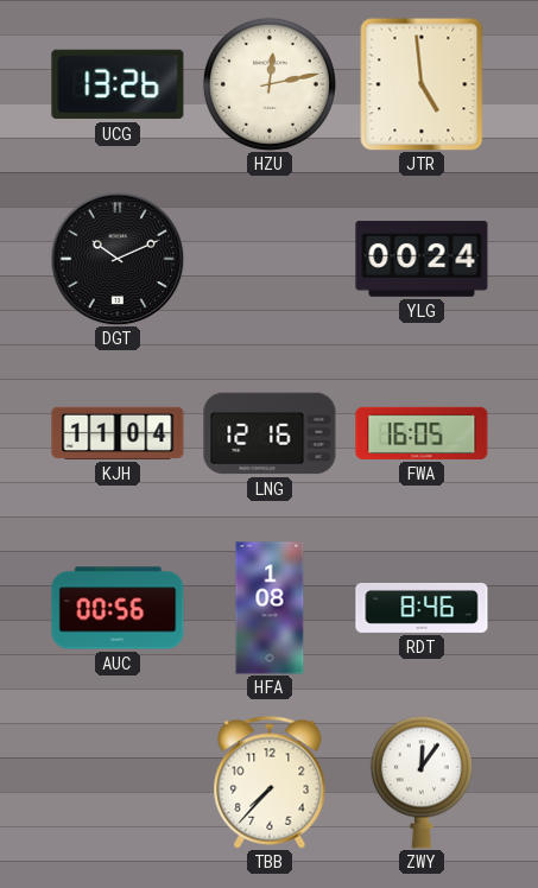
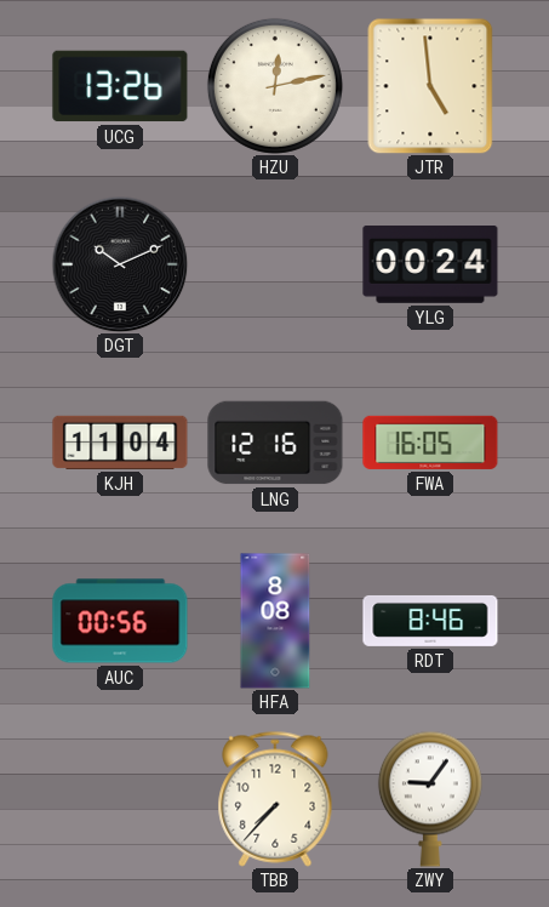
HFA: 1:08 -> 8:08
ZWY: 12:06 -> 9:06
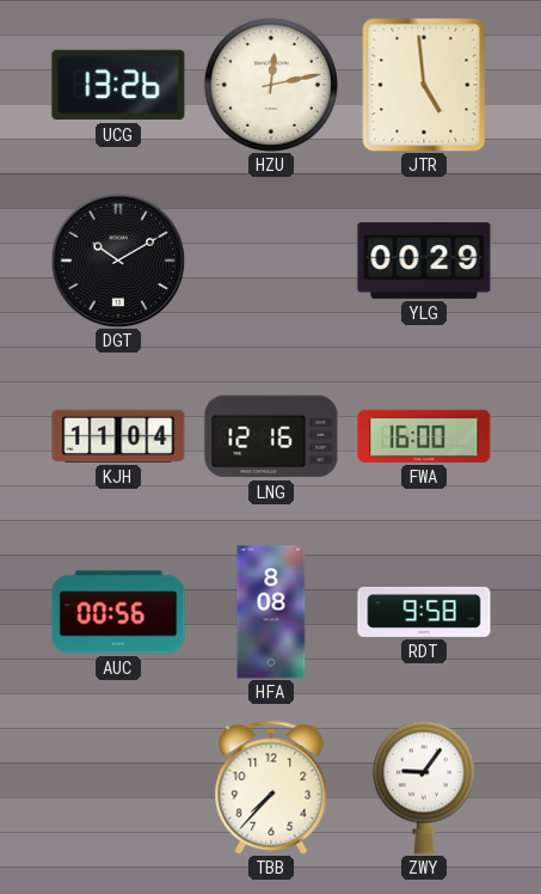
DGT: 10:11 -> 10:10
YLG: 00:24 -> 00:29
FWA: 16:05 -> 16:00
RDT: 8:46 -> 9:58
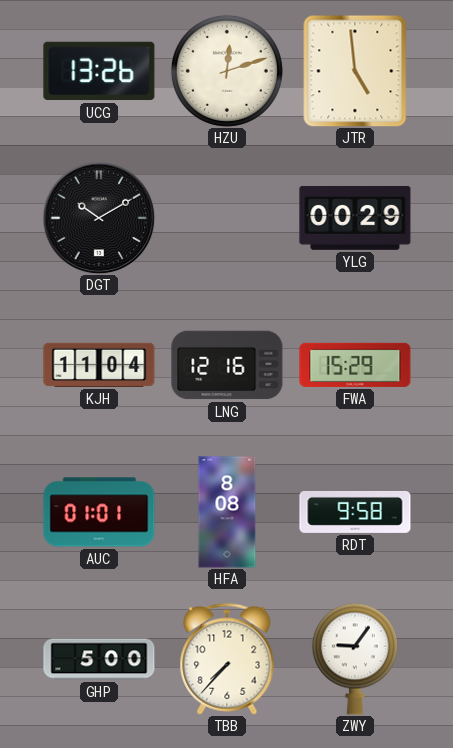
HZU: 12:13 -> 12:12
FWA: 16:00 -> 15:29
AUC: 00:56 -> 01:01
GHP: none -> 5:00
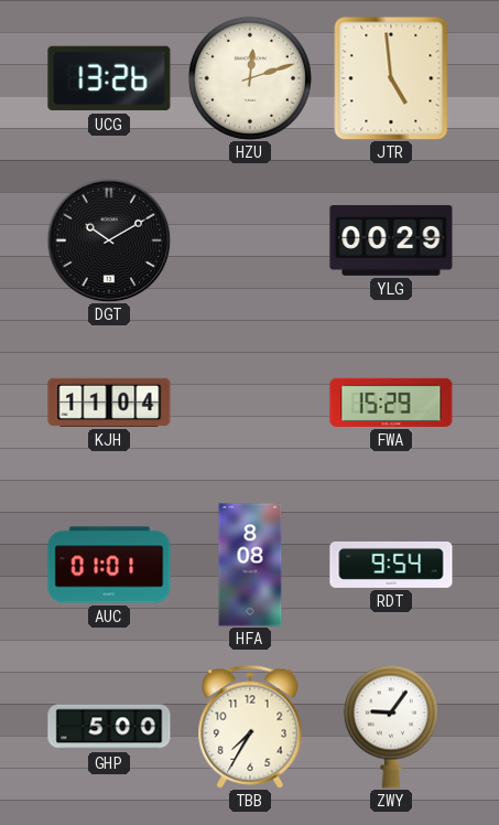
LNG: 12:16 -> none
RDT: 9:58 -> 9:54
TBB: 7:37 -> 7:35
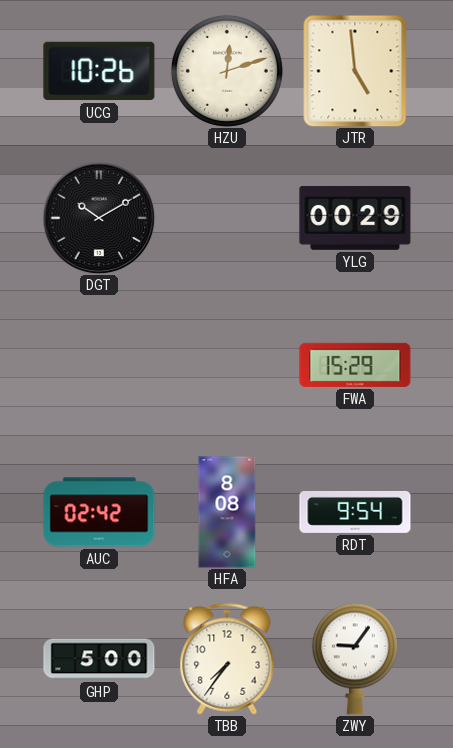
UCG: 13:26 -> 10:26
KJH: 11:04 -> none
AUC: 01:01 -> 02:42
TBB: 7:35 -> 7:36
